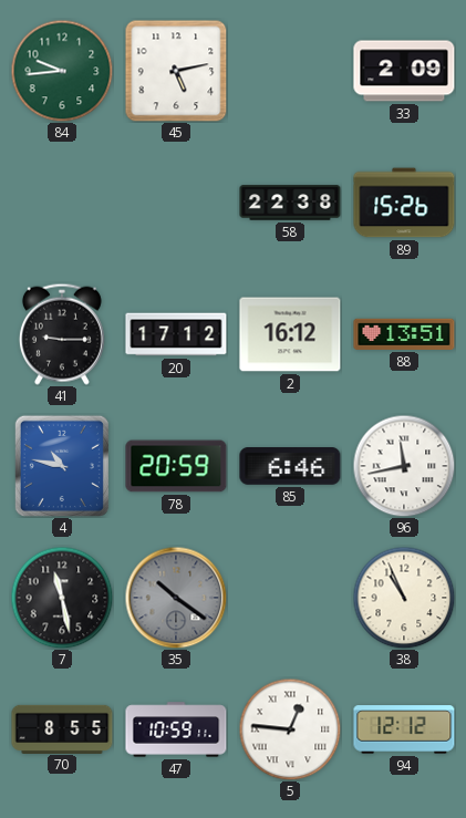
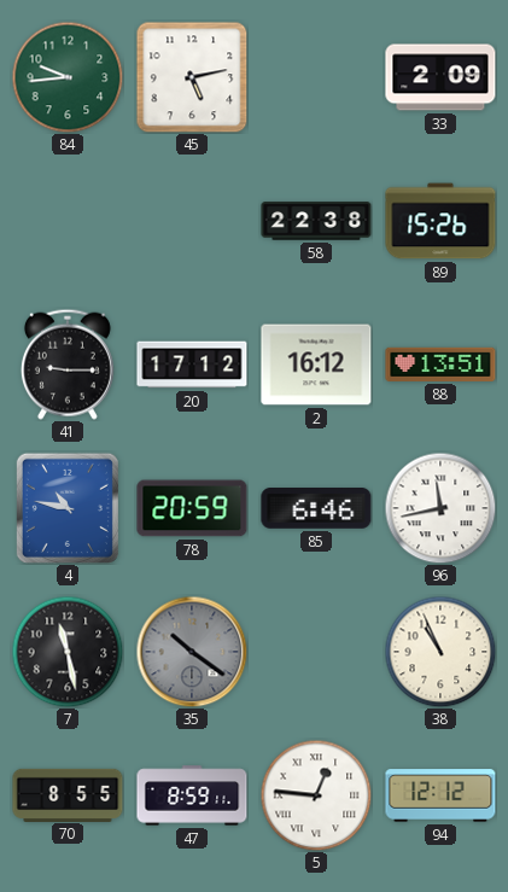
47: 10:59 -> 8:59
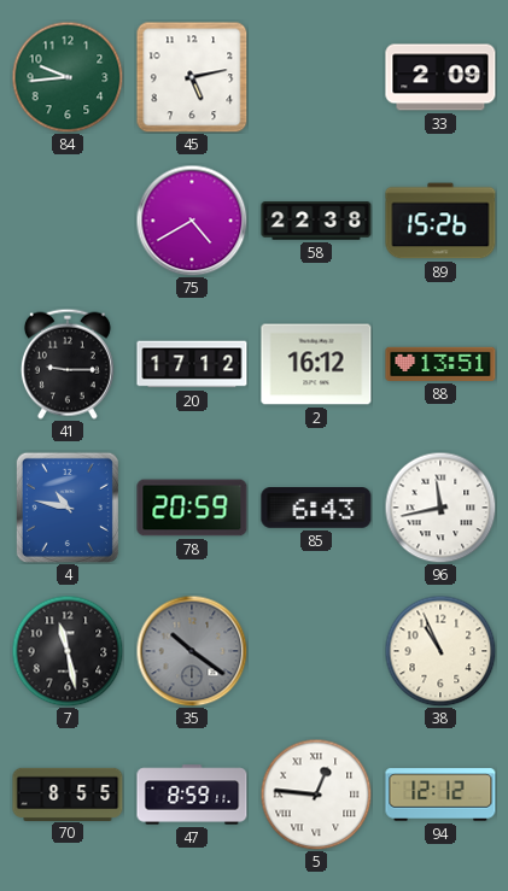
75: none -> 4:40
85: 6:46 -> 6:43
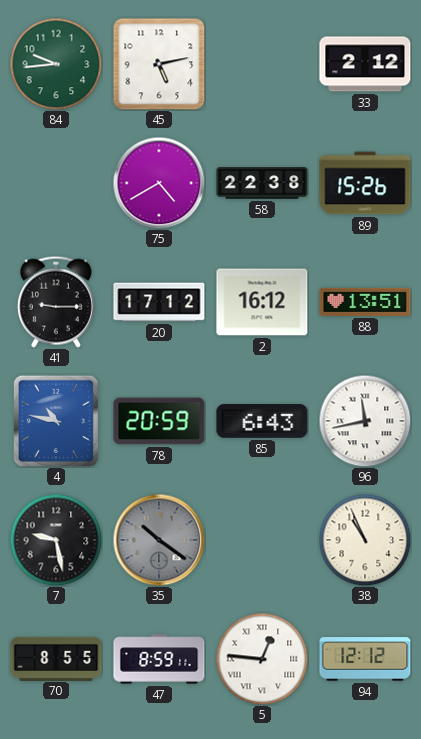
33: 2:09 -> 2:12
7: 11:28 -> 9:28
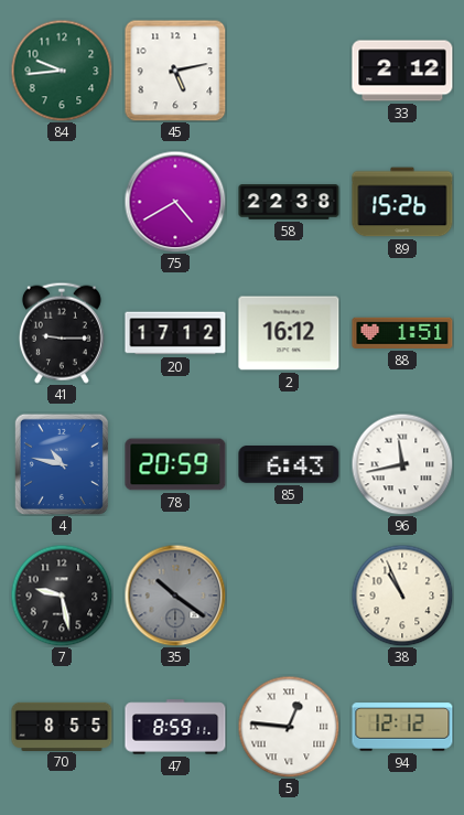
88: 13:51 -> 1:51
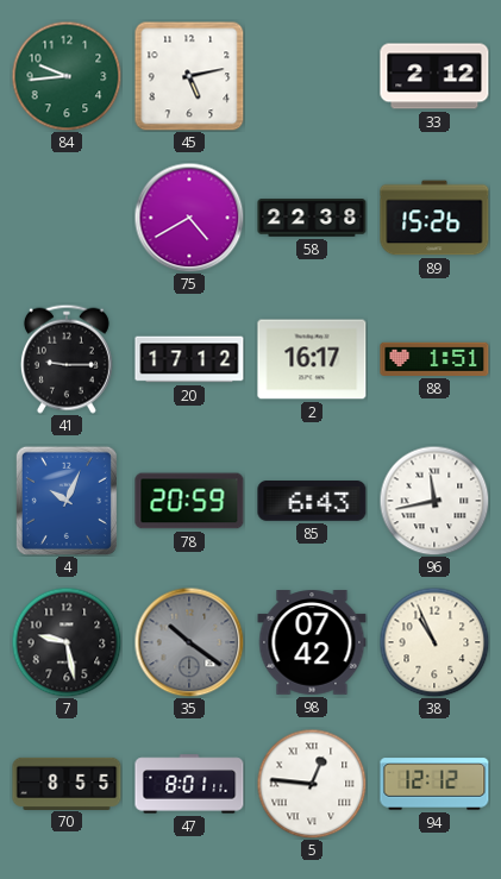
2: 16:12 -> 16:17
4: 10:47 -> 10:04
98: none -> 07:42
47: 8:59 -> 8:01
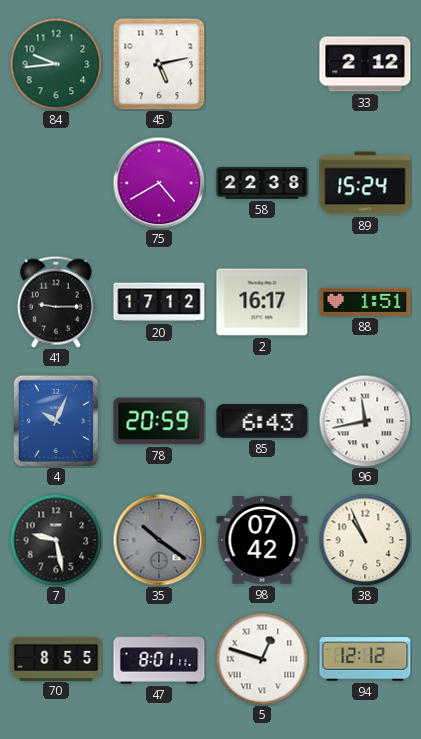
89: 15:26 -> 15:24
5: 12:46 -> 12:48
